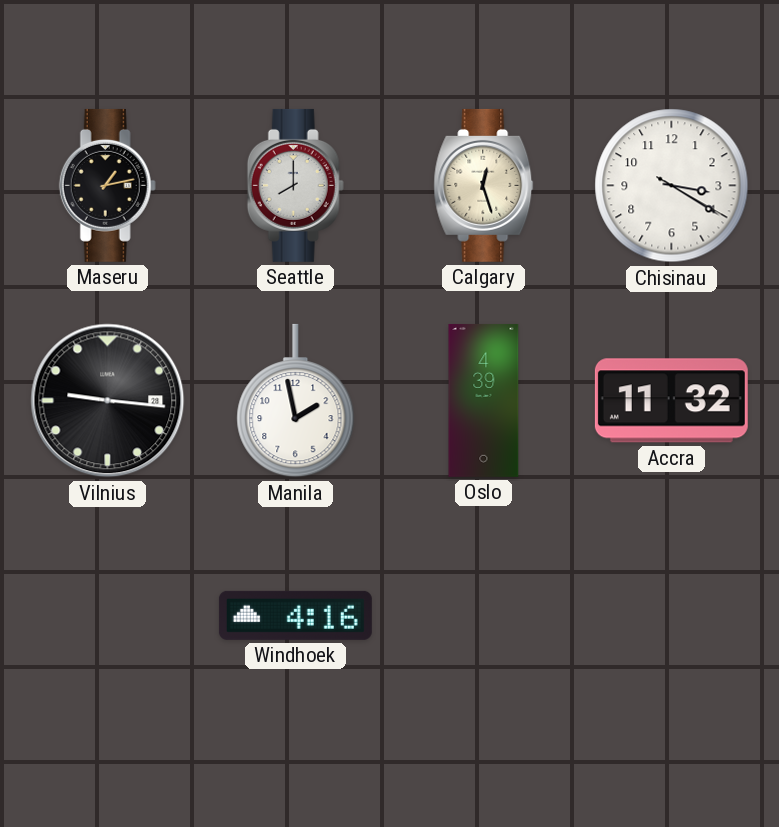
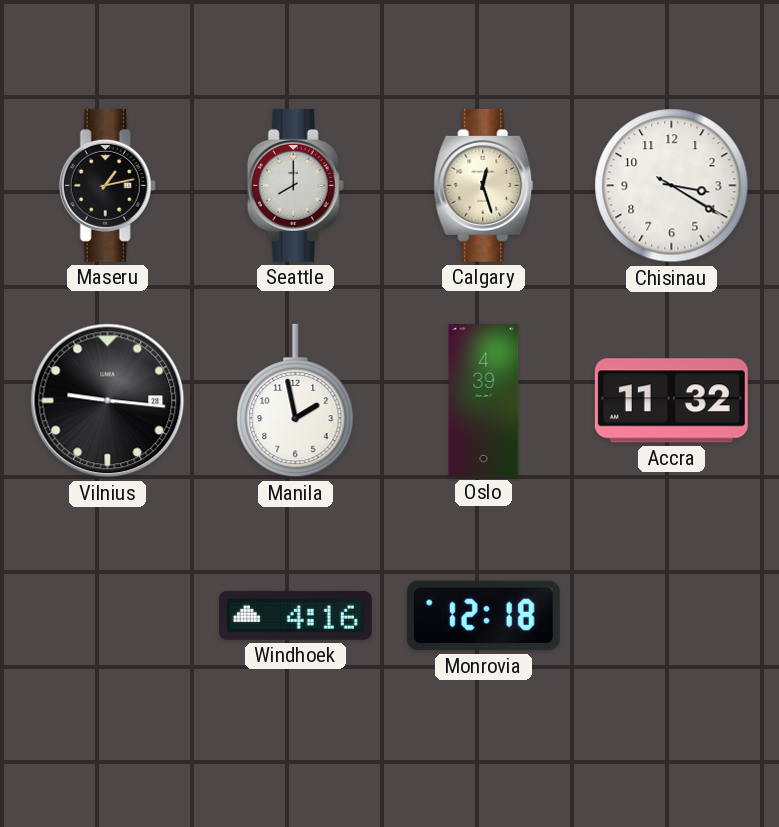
Monrovia: none -> 12:18
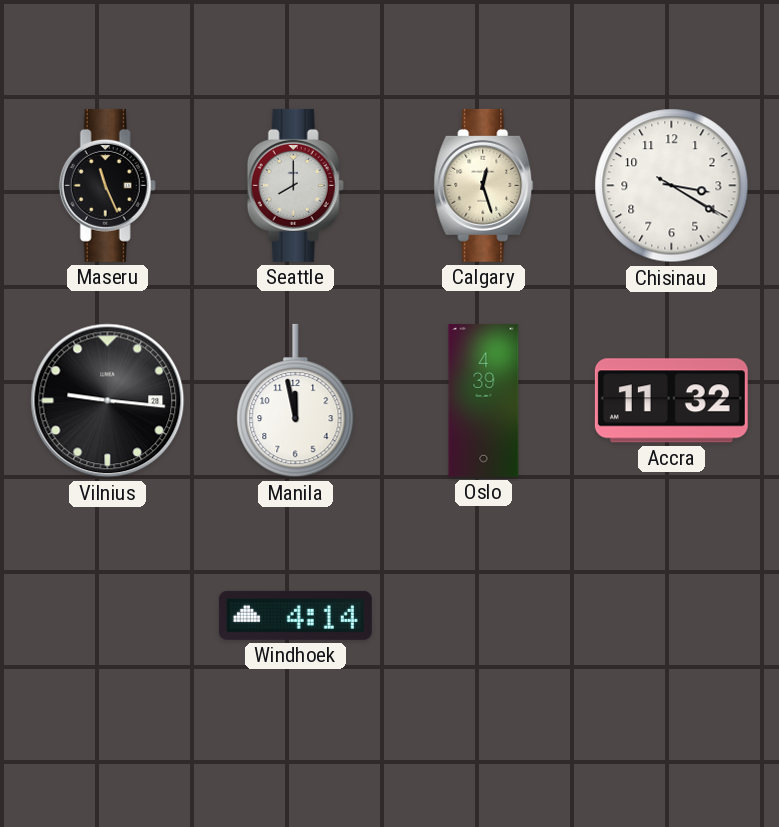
Maseru: 1:13 -> 11:26
Manila: 1:58 -> 11:58
Windhoek: 4:16 -> 4:14
Monrovia: 12:18 -> none
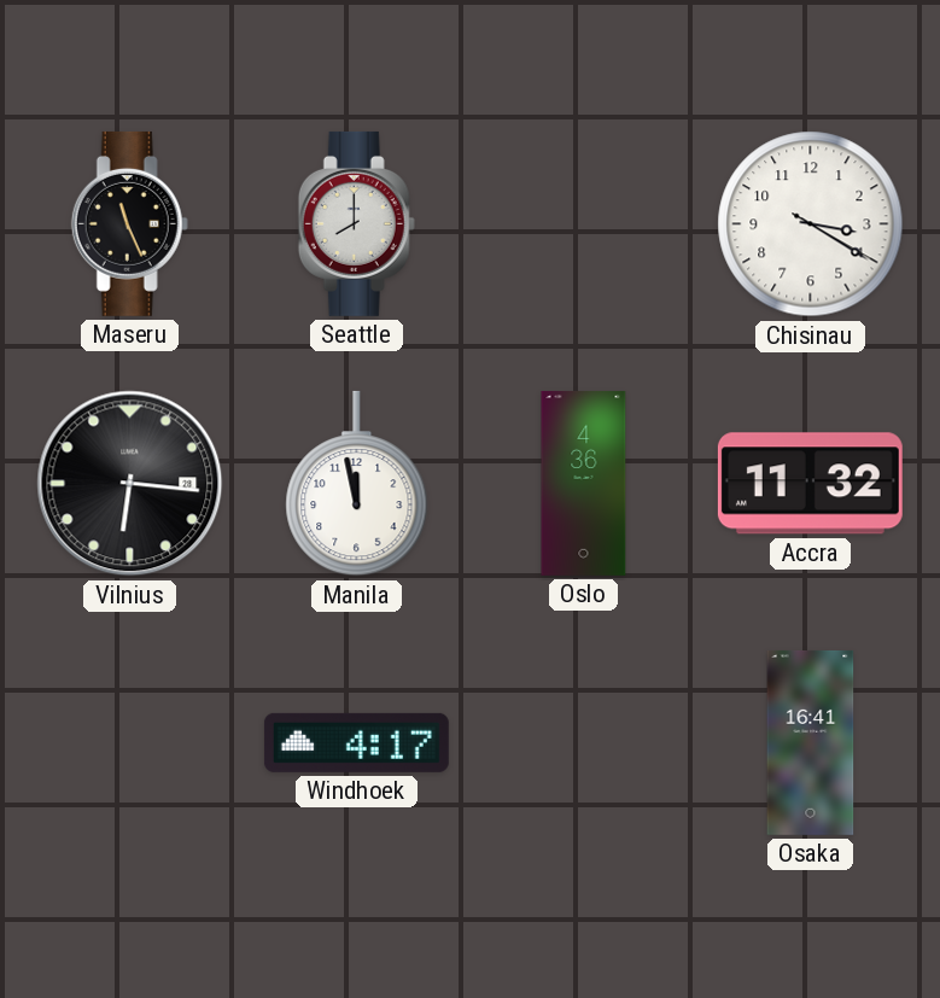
Calgary: 12:27 -> none
Vilnius: 9:16 -> 6:16
Oslo: 4:39 -> 4:36
Windhoek: 4:14 -> 4:17
Osaka: none -> 16:41
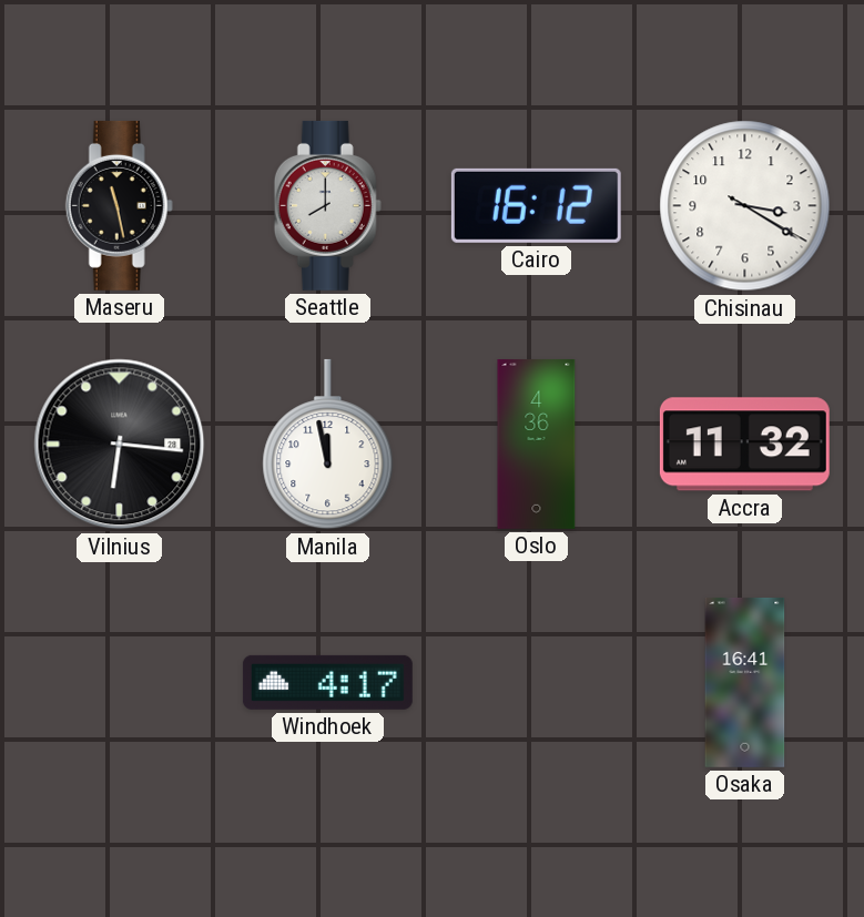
Maseru: 11:26 -> 11:28
Cairo: none -> 16:12
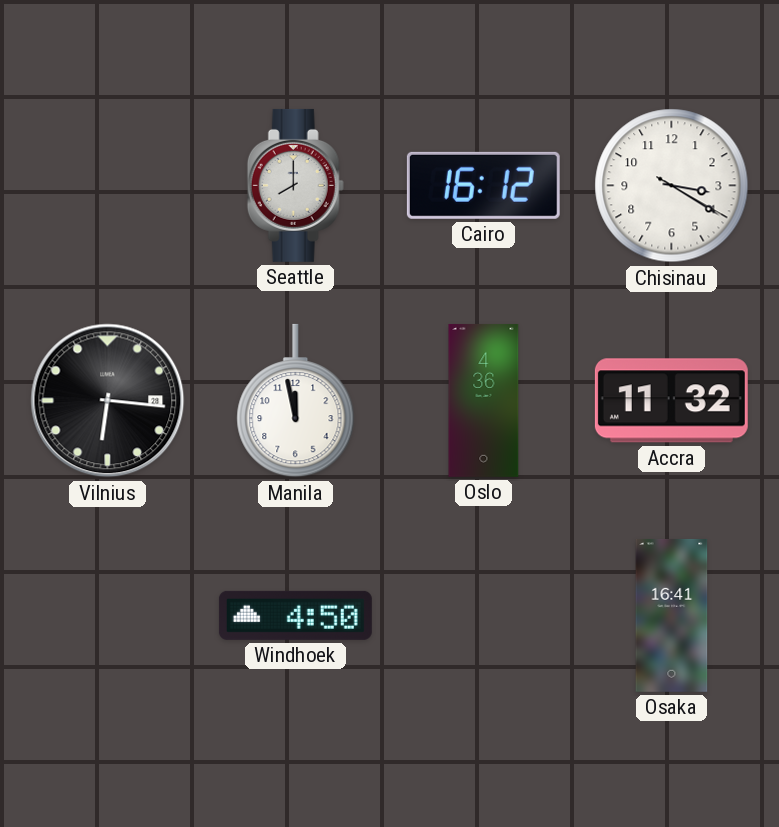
Maseru: 11:28 -> none
Windhoek: 4:17 -> 4:50
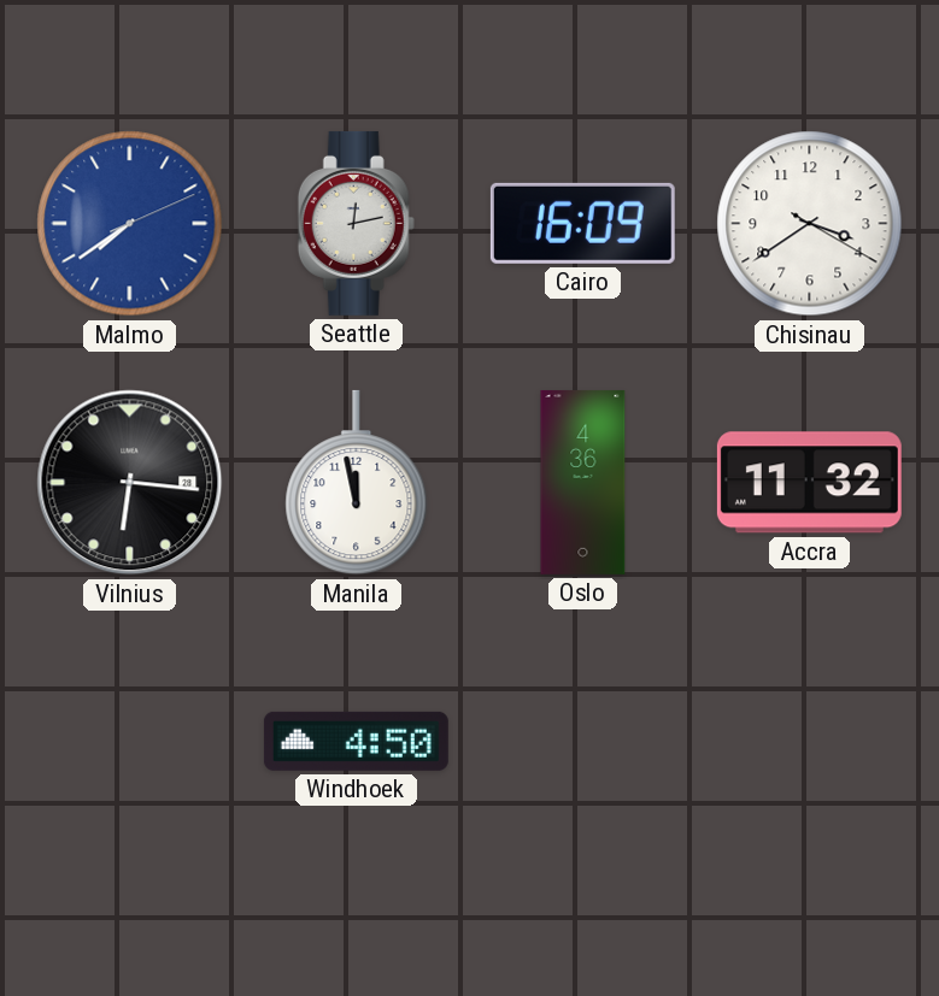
Malmo: none -> 7:39
Seattle: 8:00 -> 12:13
Cairo: 16:12 -> 16:09
Chisinau: 3:20 -> 3:39
Osaka: 16:41 -> none
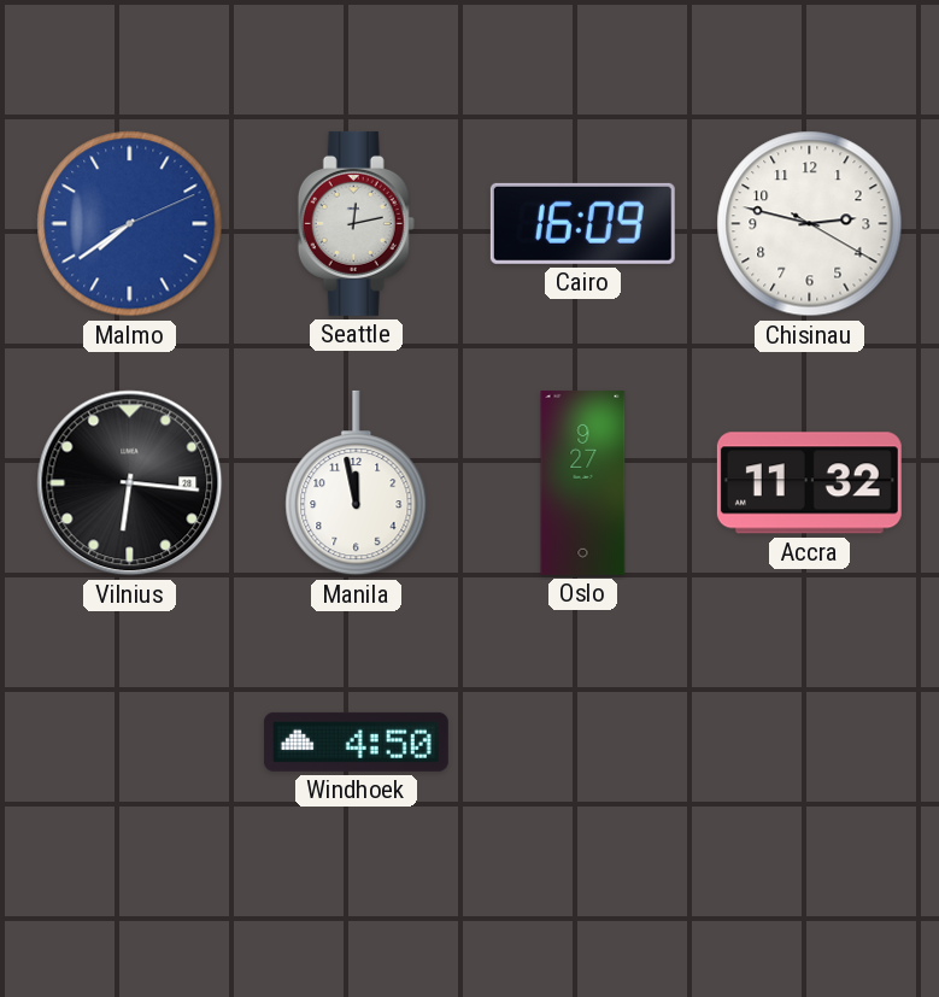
Chisinau: 3:39 -> 2:47
Oslo: 4:36 -> 9:27
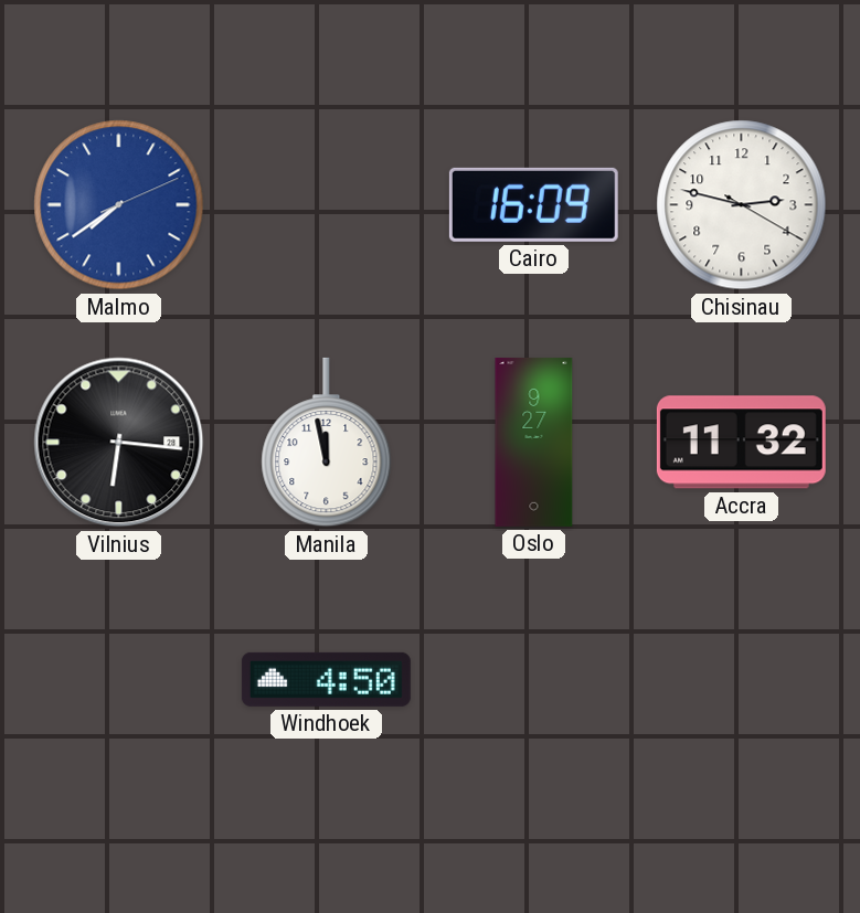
Seattle: 12:13 -> none
